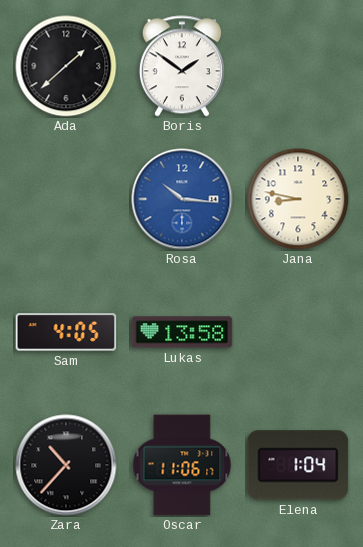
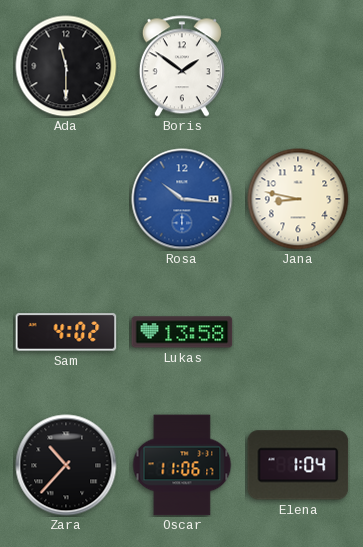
Ada: 1:38 -> 11:30
Sam: 4:05 -> 4:02
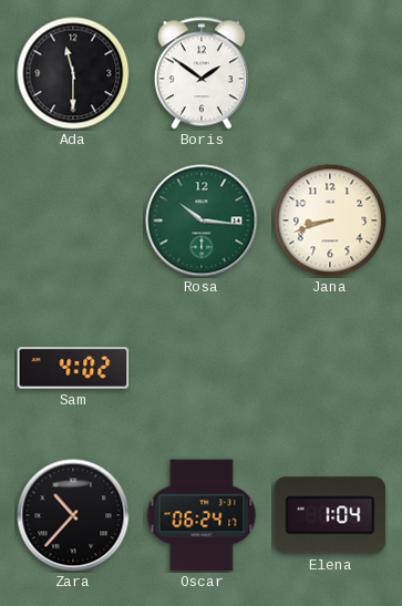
Rosa dial: blue -> green
Jana: 8:47 -> 8:42
Lukas: 13:58 -> none
Oscar: 11:06 -> 06:24
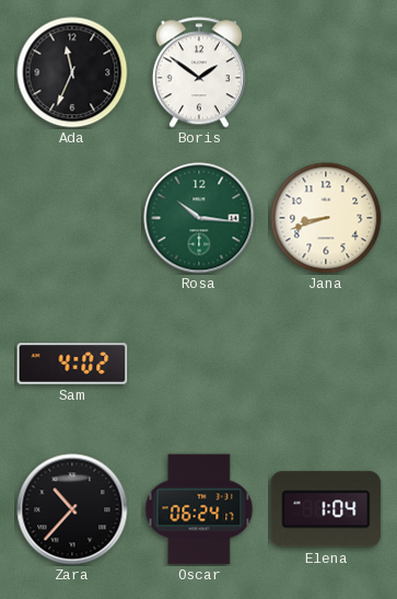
Ada: 11:30 -> 11:34
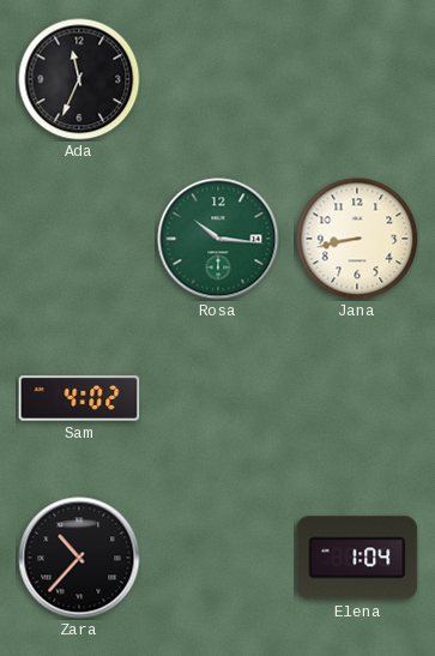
Boris: 1:51 -> none
Jana: 8:42 -> 8:43
Oscar: 06:24 -> none
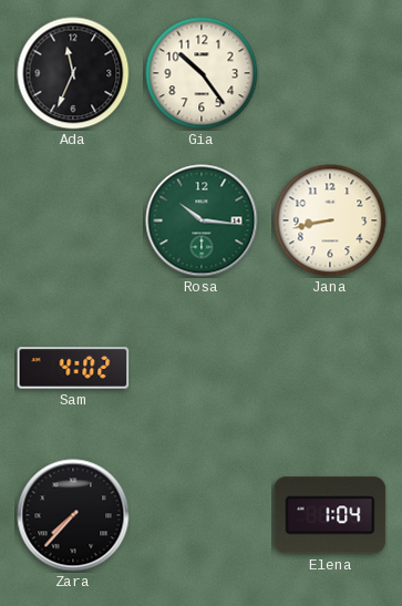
Gia: none -> 10:24
Zara: 10:37 -> 7:37
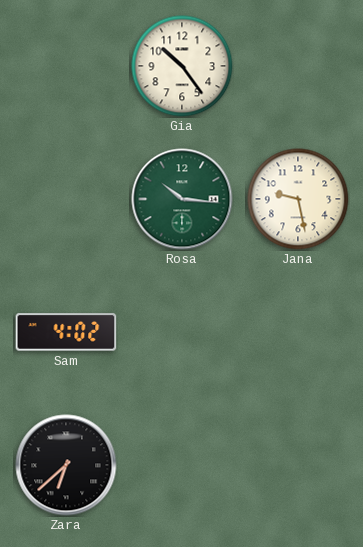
Ada: 11:34 -> none
Jana: 8:43 -> 9:28
Zara: 7:37 -> 6:38
Elena: 1:04 -> none
